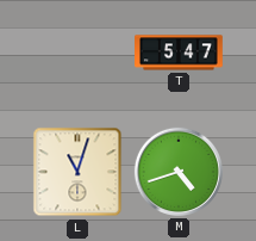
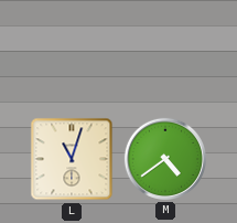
T: 5:47 -> none
M: 4:42 -> 4:39
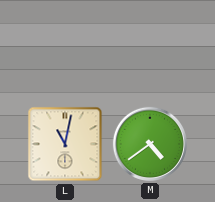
L: 11:03 -> 11:02
